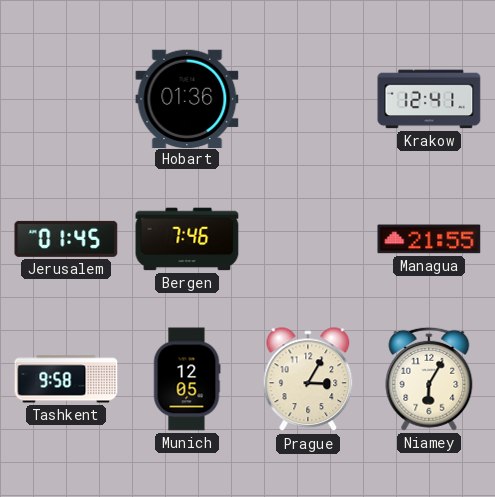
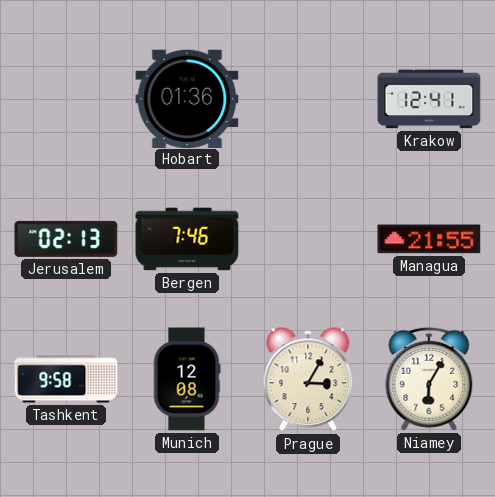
Jerusalem: 01:45 -> 02:13
Munich: 12:05 -> 12:08
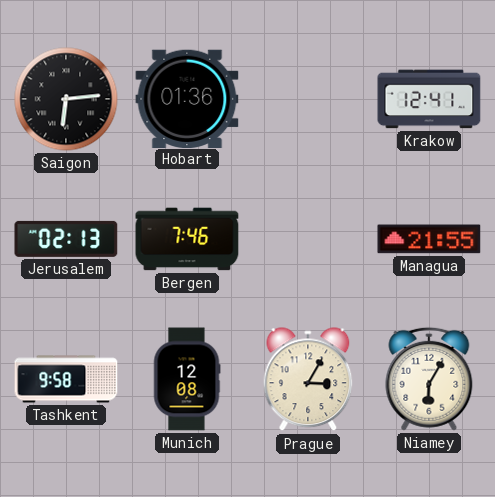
Saigon: none -> 6:14
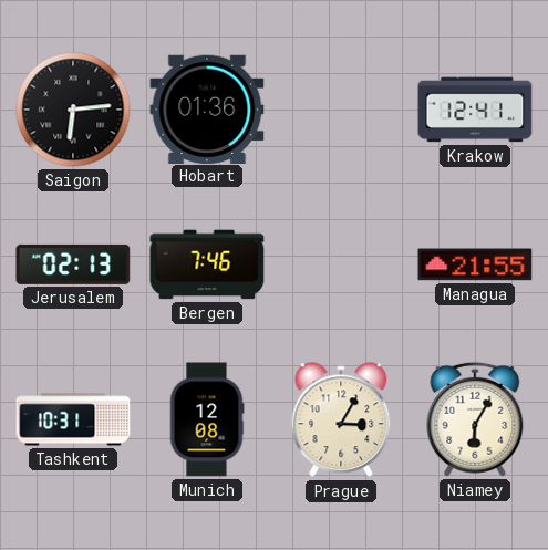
Tashkent: 9:58 -> 10:31
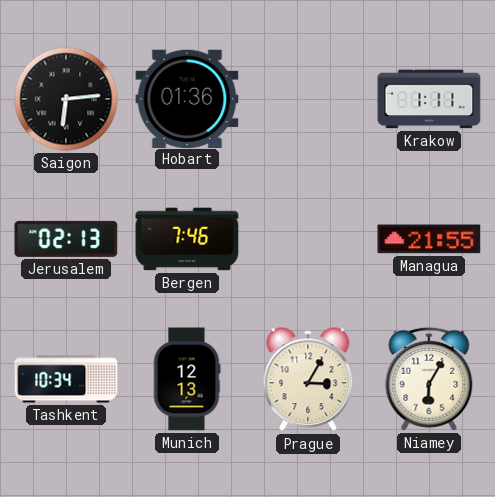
Krakow: 12:41 -> 1:11
Tashkent: 10:31 -> 10:34
Munich: 12:08 -> 12:13
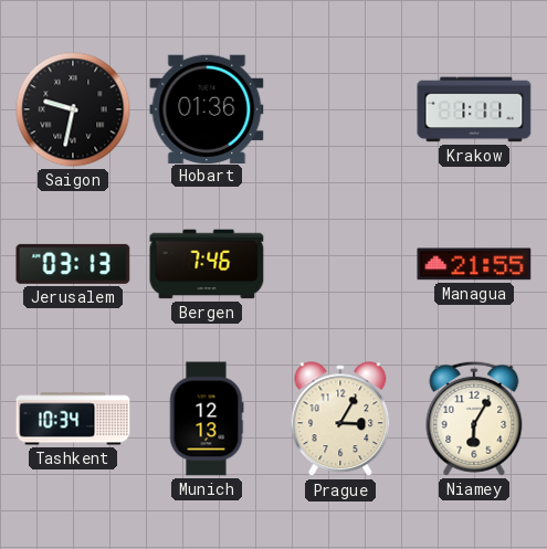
Saigon: 6:14 -> 9:32
Jerusalem: 02:13 -> 03:13
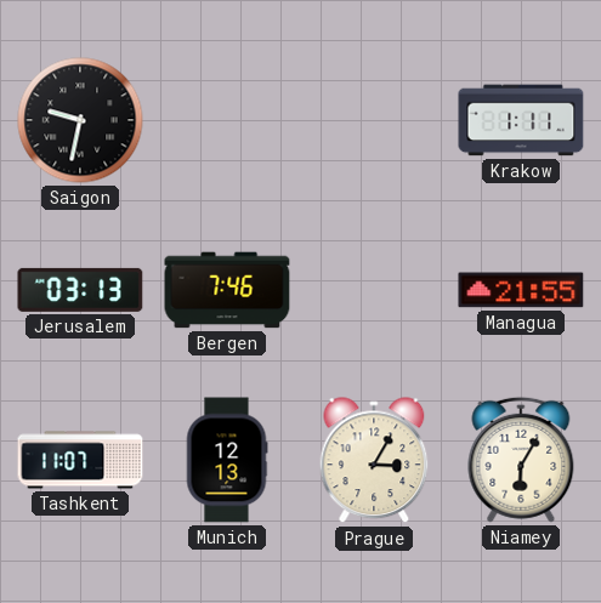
Hobart: 01:36 -> none
Tashkent: 10:34 -> 11:07
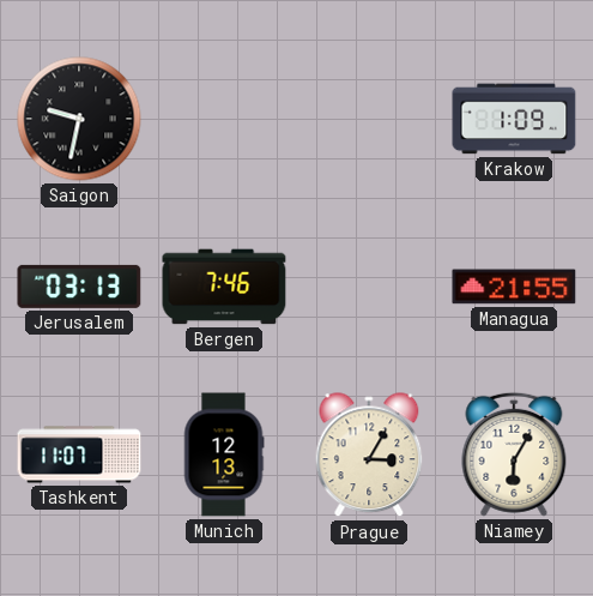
Krakow: 1:11 -> 1:09
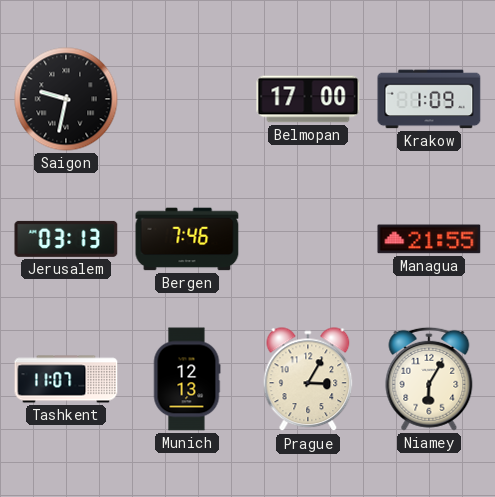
Belmopan: none -> 17:00
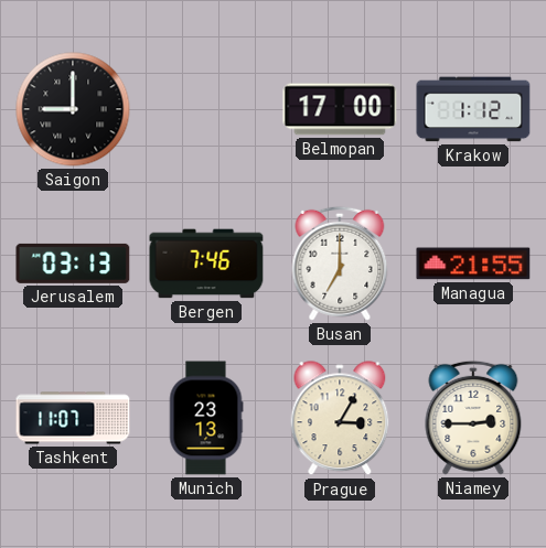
Saigon: 9:32 -> 9:00
Krakow: 1:09 -> 1:12
Busan: none -> 7:00
Munich: 12:13 -> 23:13
Niamey: 6:05 -> 2:45
